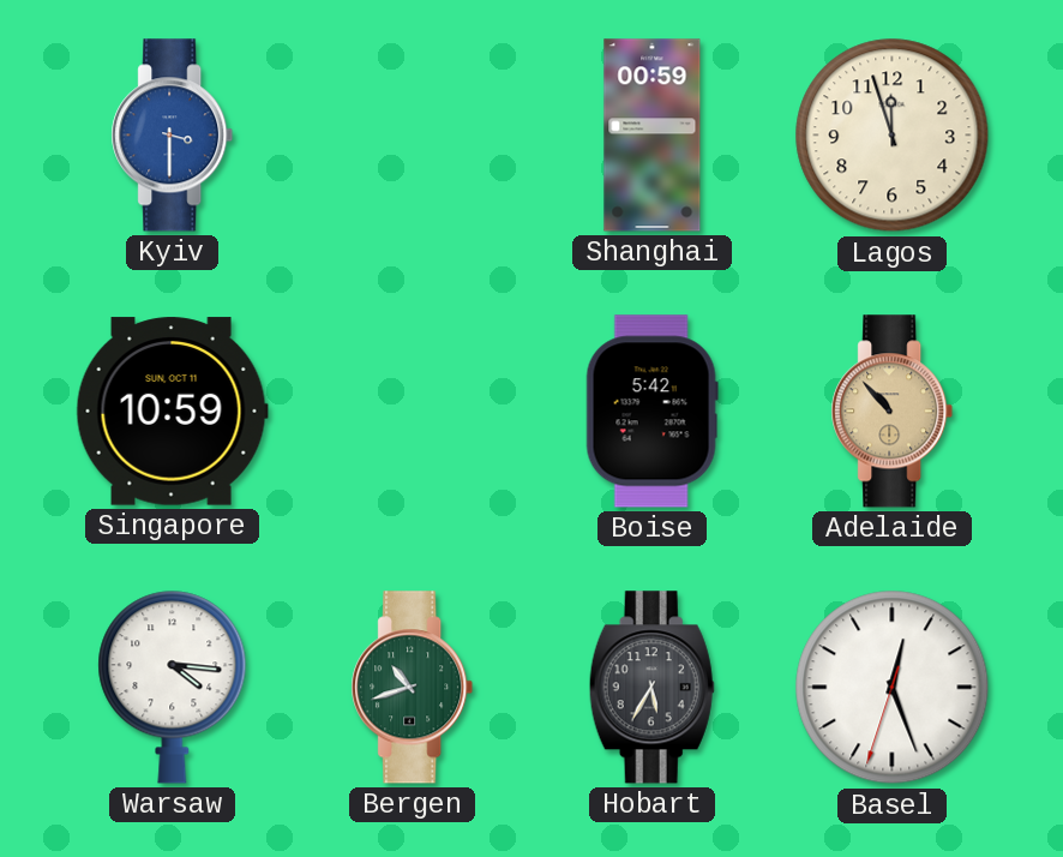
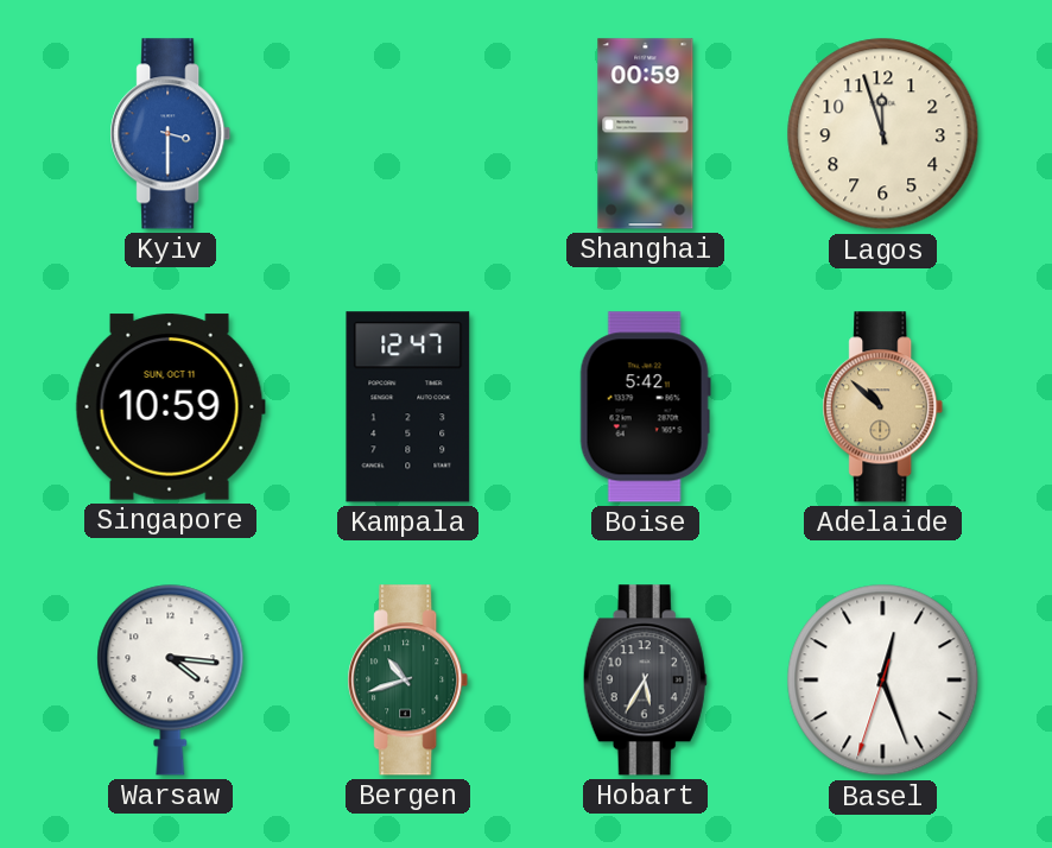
Kampala: none -> 12:47
Adelaide: 10:53 -> 10:52
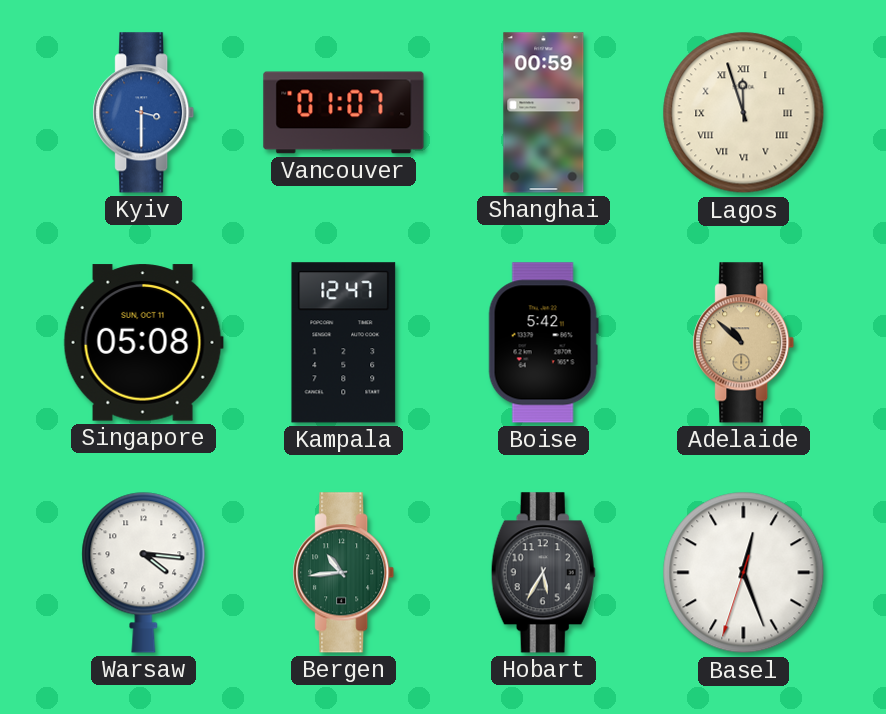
Vancouver: none -> 01:07
Lagos numerals: Arabic -> Roman
Singapore: 10:59 -> 05:08
Bergen: 10:42 -> 10:44
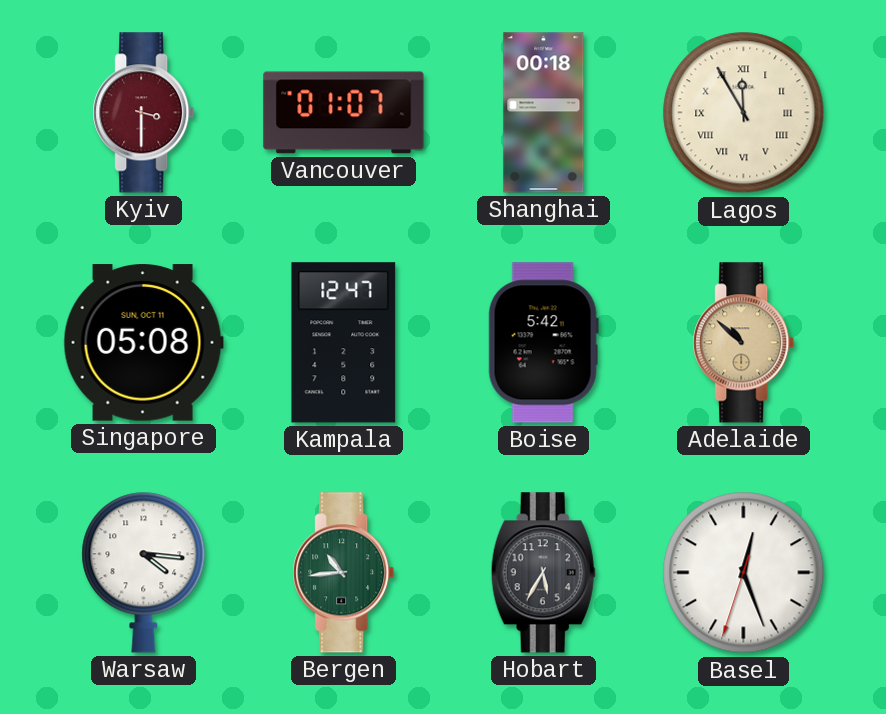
Kyiv dial: blue -> burgundy
Shanghai: 00:59 -> 00:18
Lagos: 11:57 -> 11:55
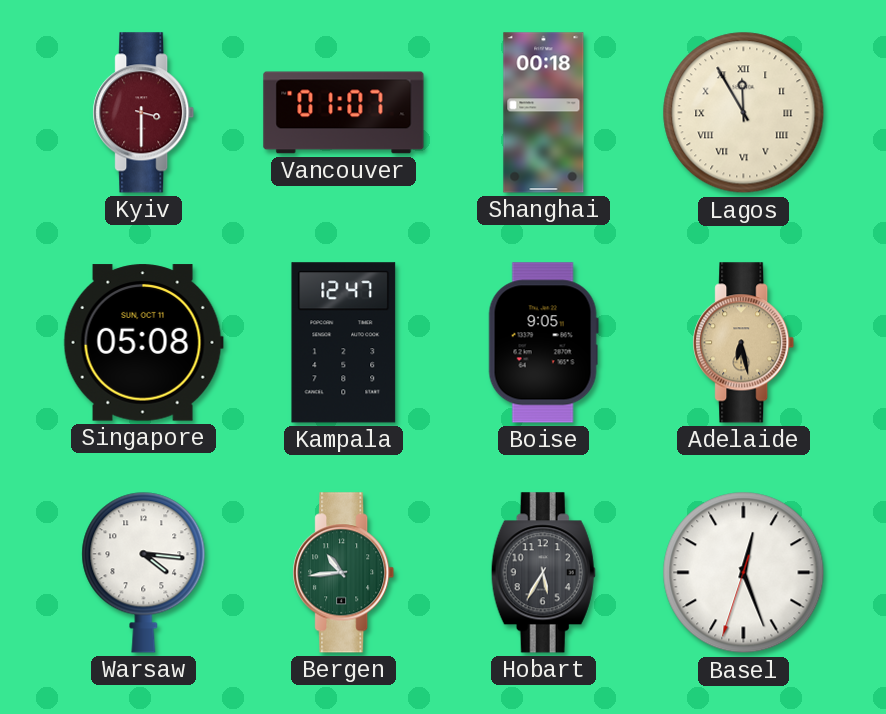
Boise: 5:42 -> 9:05
Adelaide: 10:52 -> 6:28
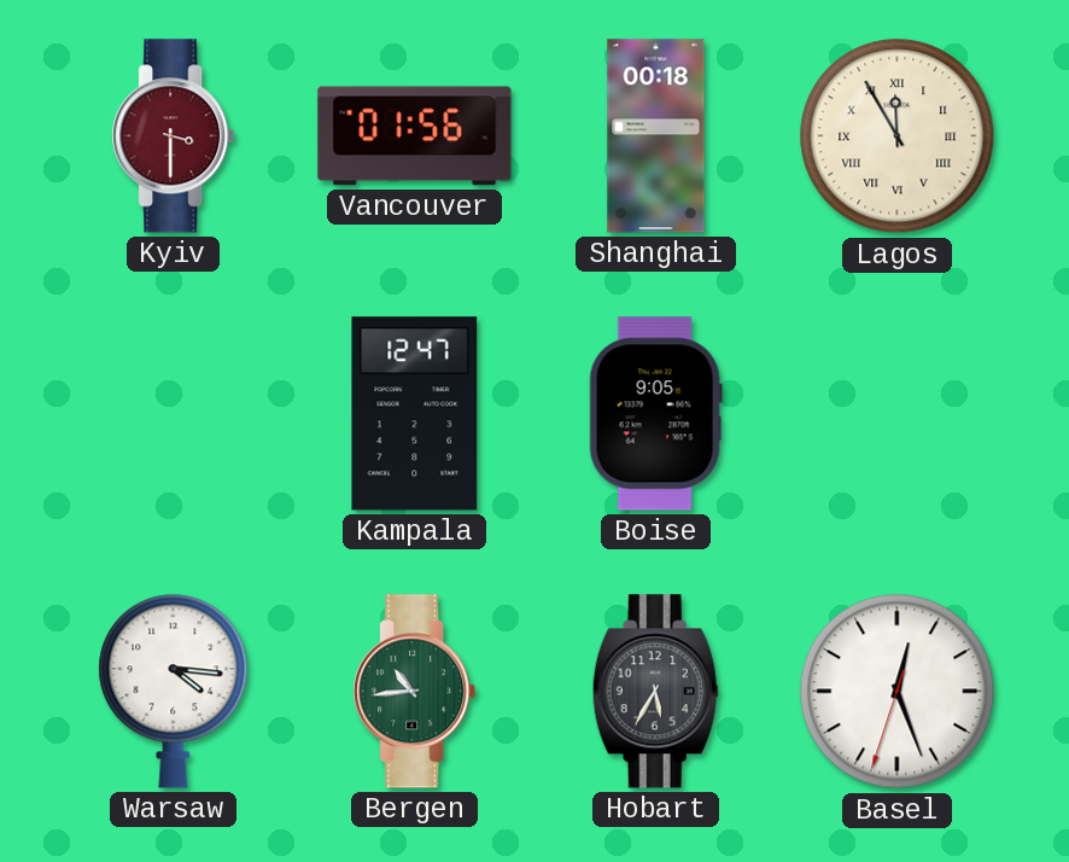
Vancouver: 01:07 -> 01:56
Singapore: 05:08 -> none
Adelaide: 6:28 -> none
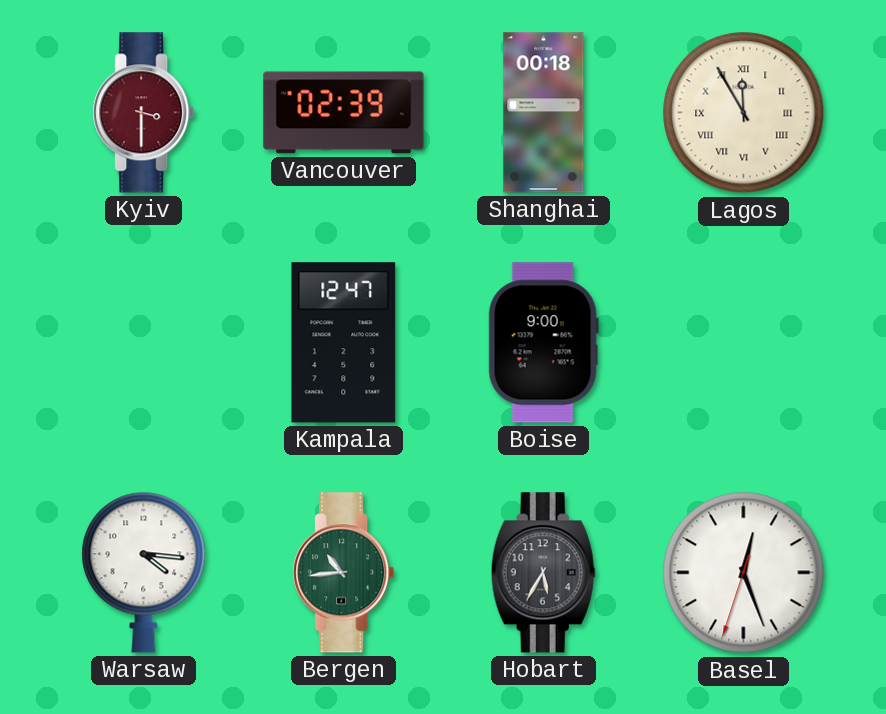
Vancouver: 01:56 -> 02:39
Boise: 9:05 -> 9:00
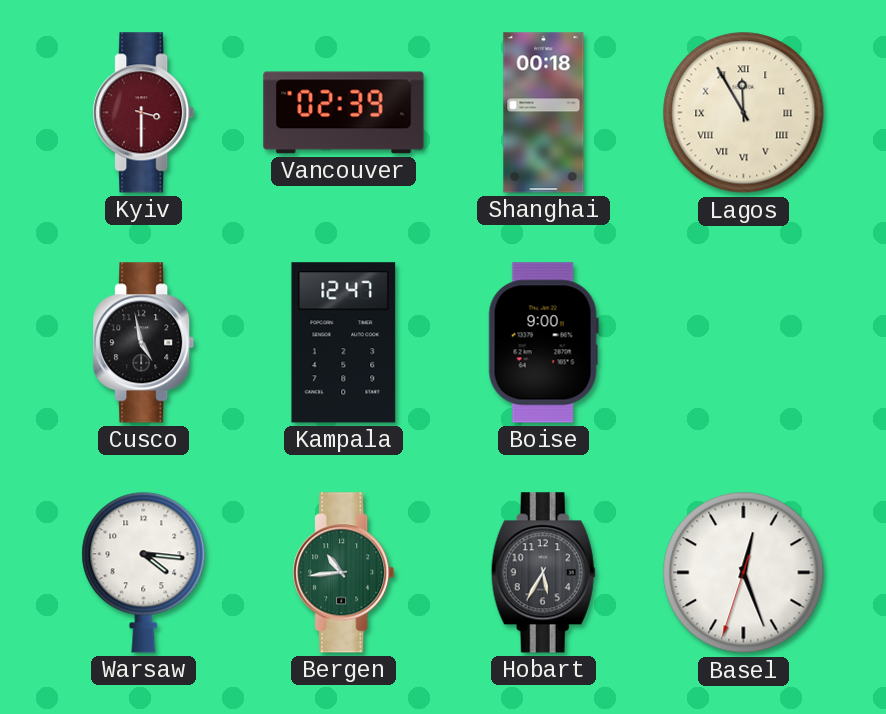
Cusco: none -> 4:58
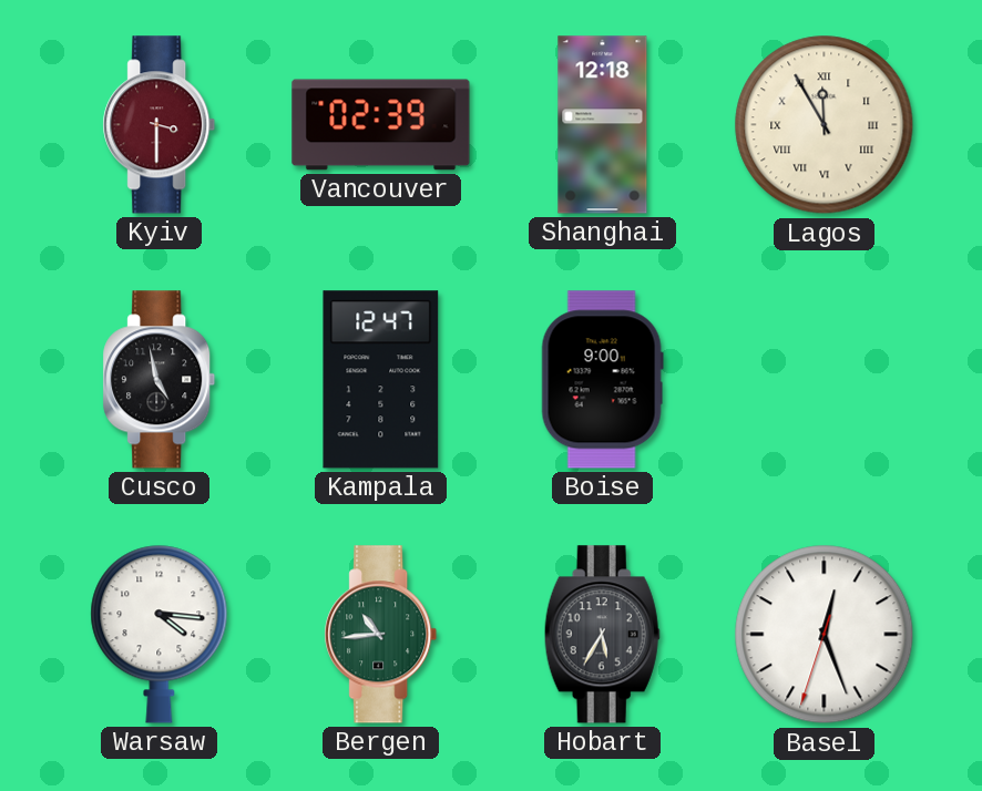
Shanghai: 00:18 -> 12:18
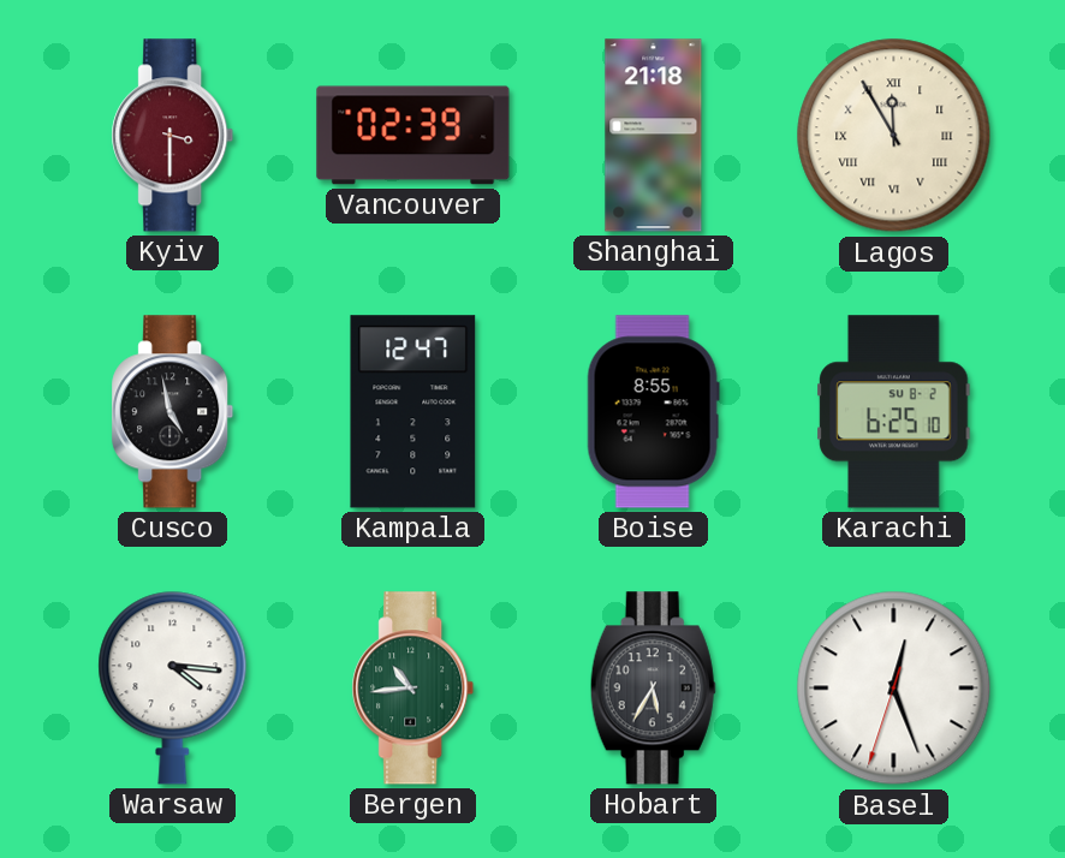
Shanghai: 12:18 -> 21:18
Boise: 9:00 -> 8:55
Karachi: none -> 6:25
